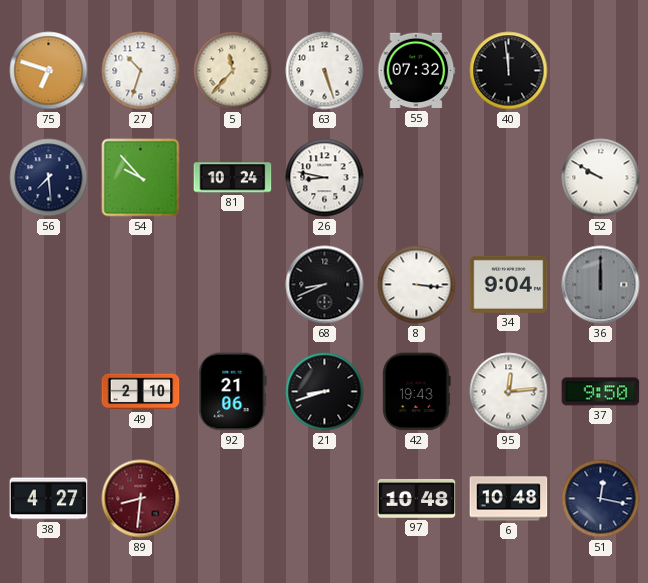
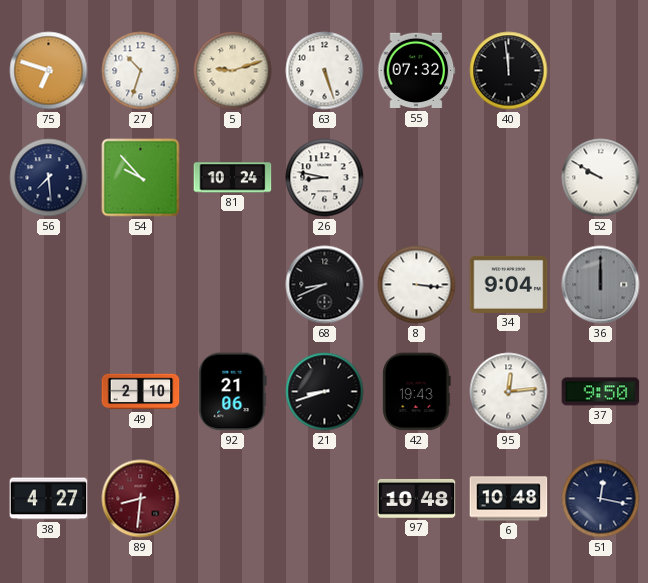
5: 11:37 -> 9:12
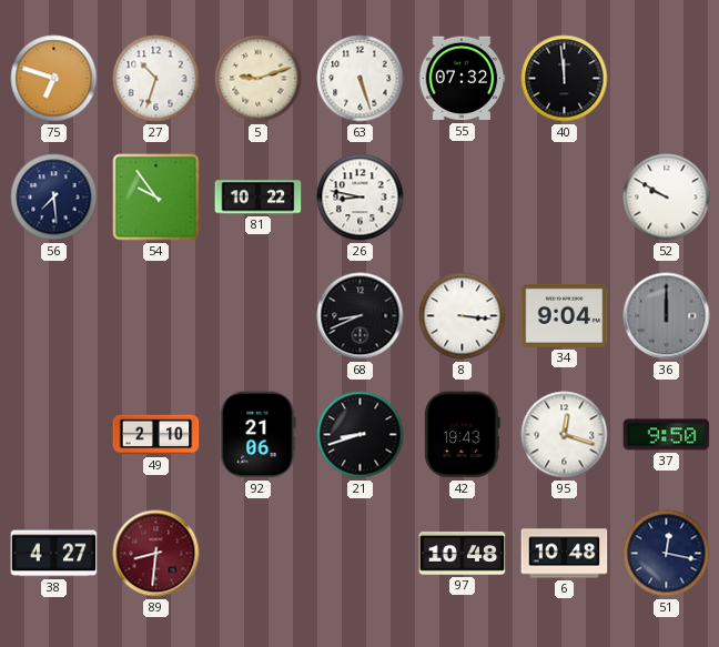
54: 9:53 -> 9:54
81: 10:24 -> 10:22
95: 12:14 -> 12:18
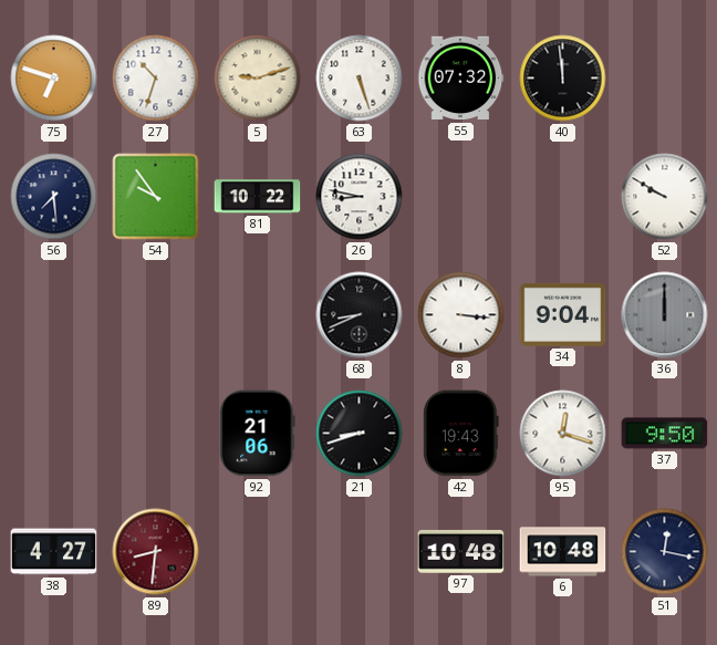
49: 2:10 -> none
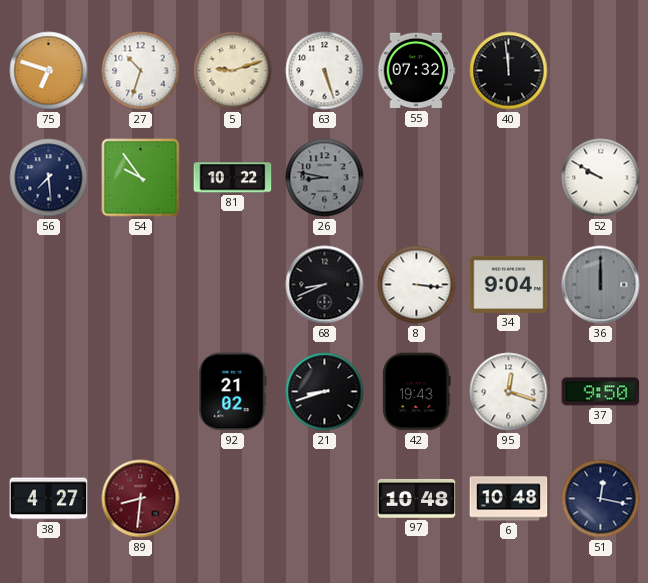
26 dial: white -> grey
92: 21:06 -> 21:02
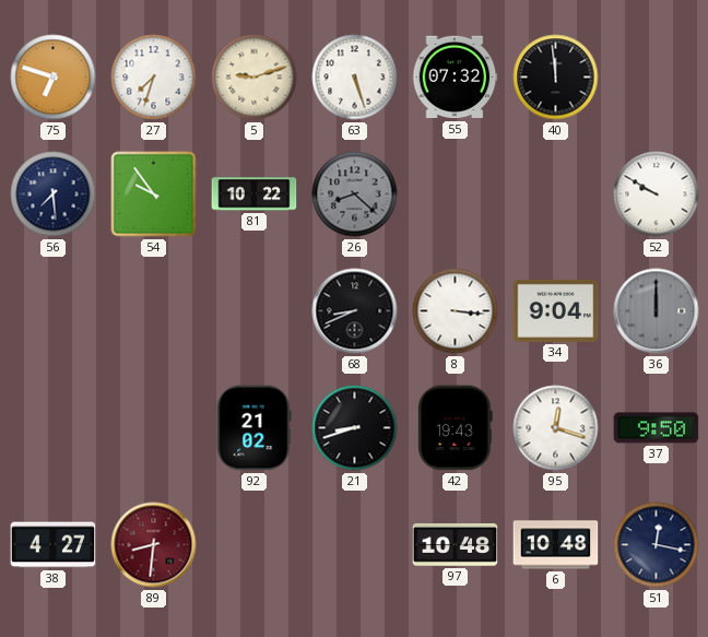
27: 10:33 -> 7:33
26: 8:47 -> 8:22
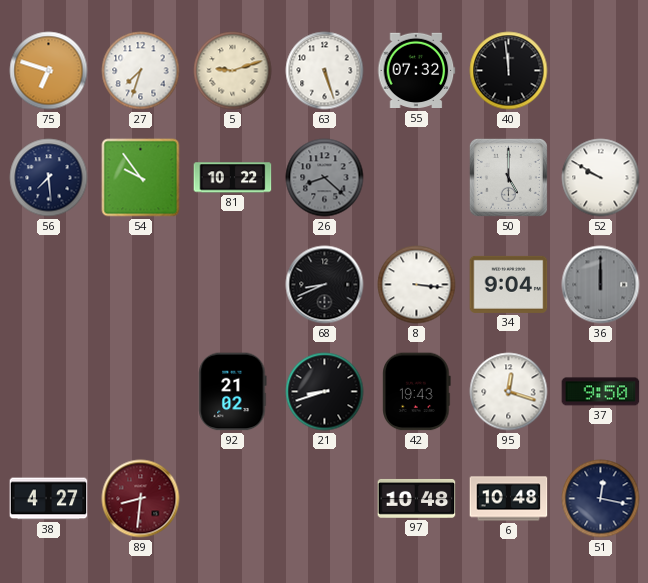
50: none -> 5:00
